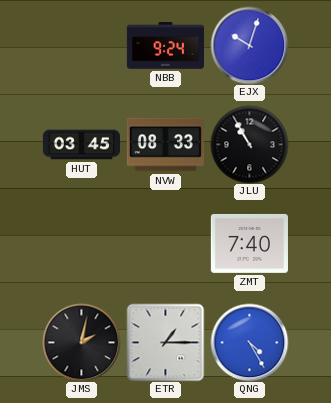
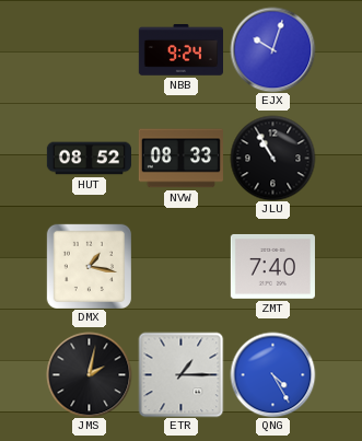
HUT: 03:45 -> 08:52
DMX: none -> 1:17
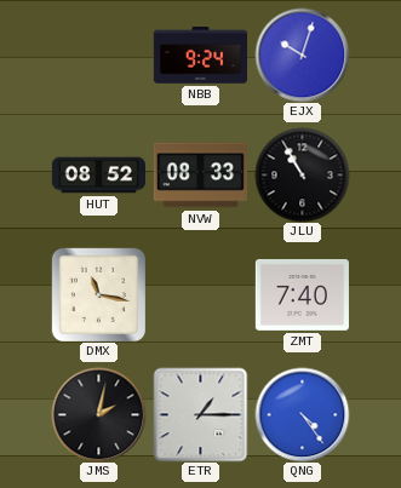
DMX: 1:17 -> 11:17
QNG: 4:25 -> 4:24
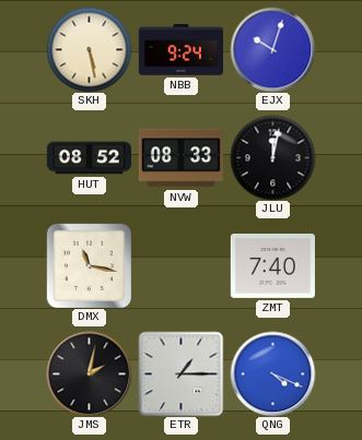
SKH: none -> 5:28
JLU: 10:55 -> 12:02
QNG: 4:24 -> 4:19
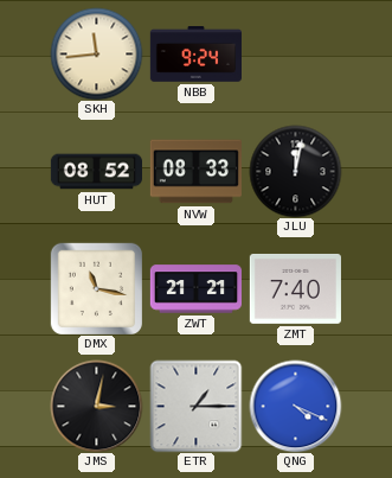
SKH: 5:28 -> 11:44
EJX: 10:03 -> none
ZWT: none -> 21:21
JMS: 2:02 -> 3:02
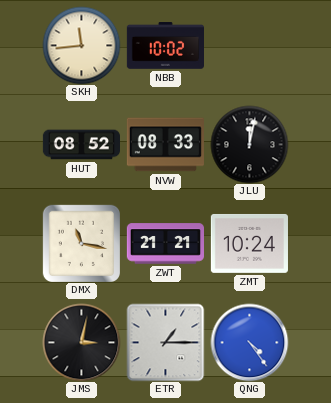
NBB: 9:24 -> 10:02
ZMT: 7:40 -> 10:24
QNG: 4:19 -> 4:24
